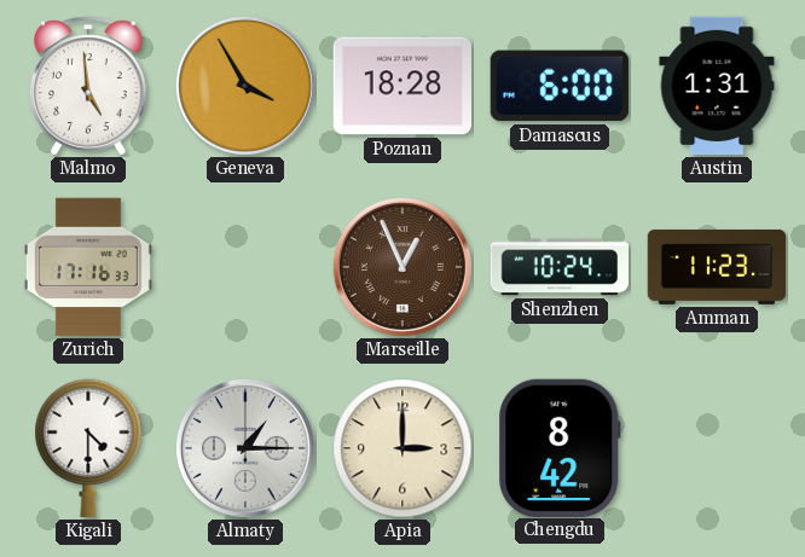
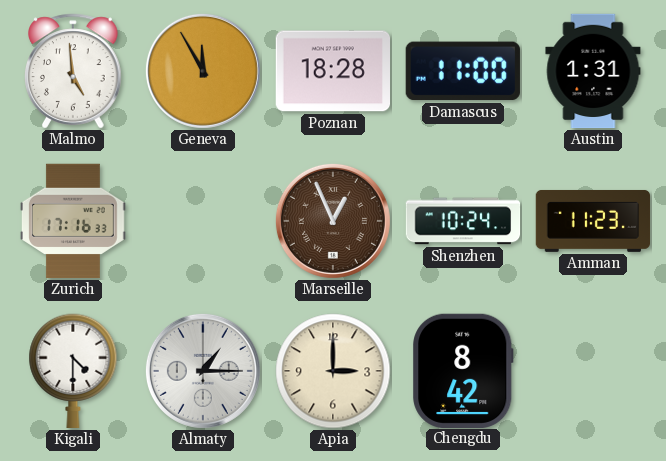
Geneva: 3:55 -> 11:55
Damascus: 6:00 -> 11:00
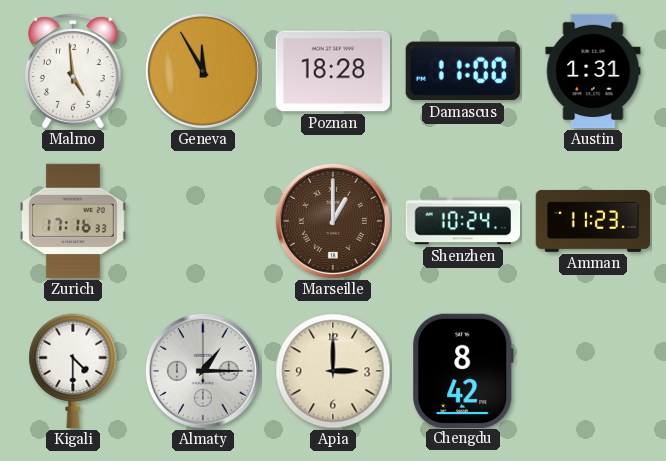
Marseille: 12:56 -> 1:00
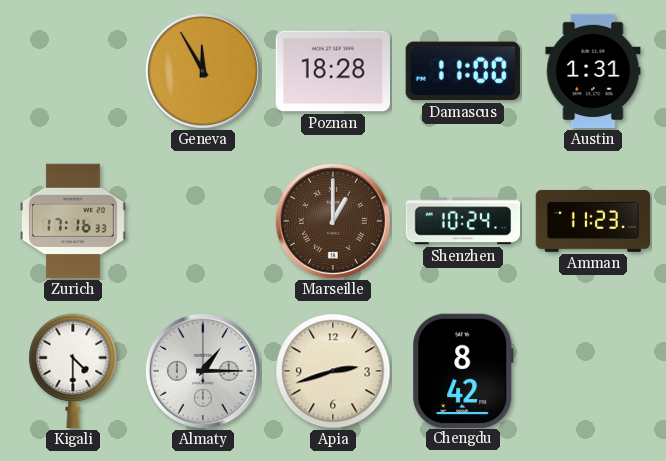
Malmo: 4:59 -> none
Apia: 3:00 -> 2:42
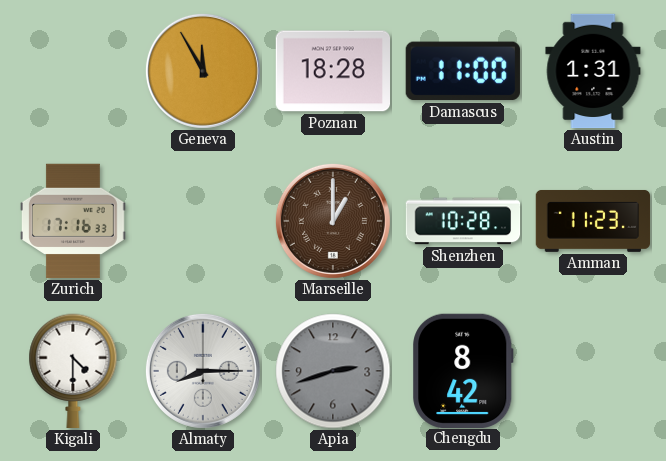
Shenzhen: 10:24 -> 10:28
Almaty: 1:15 -> 8:15
Apia dial: cream -> grey
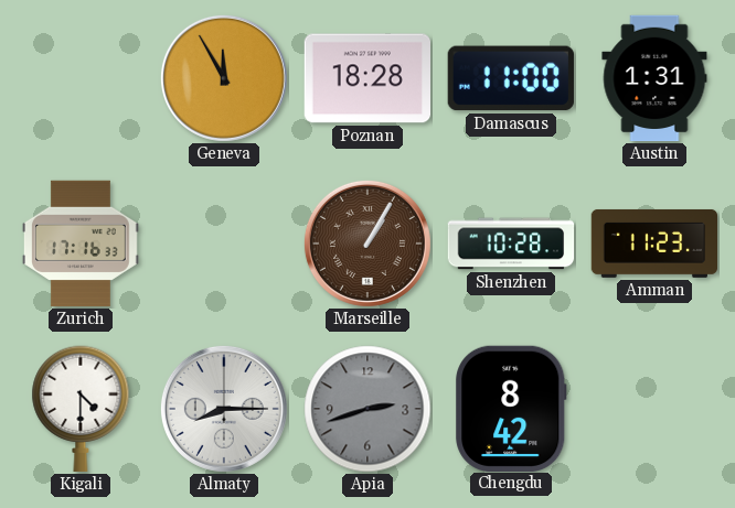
Marseille: 1:00 -> 1:05
